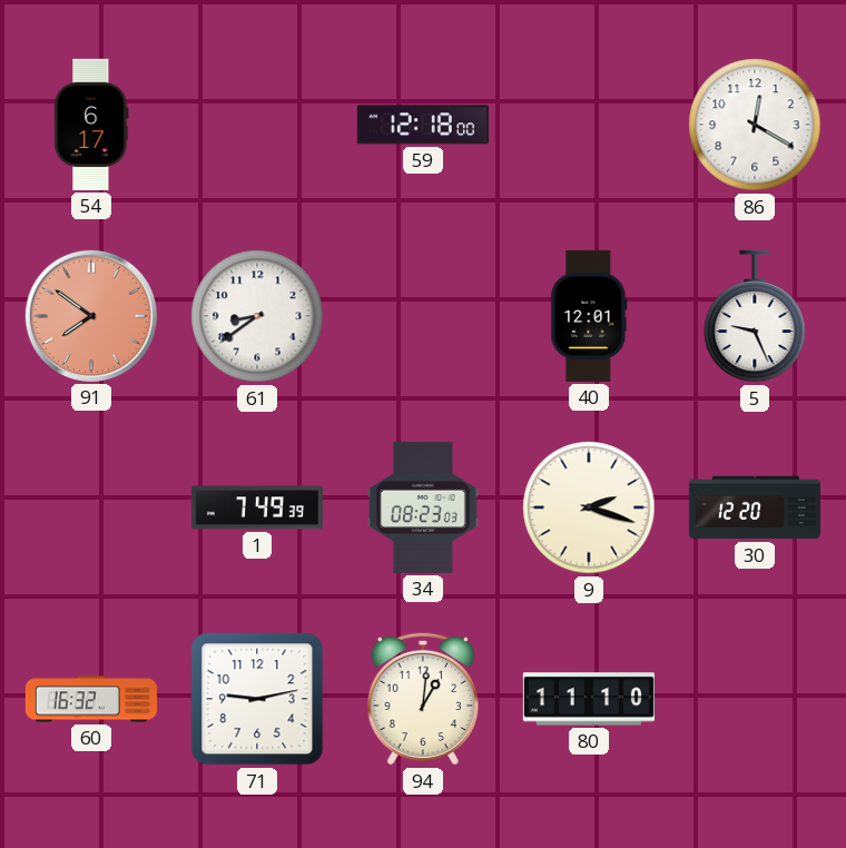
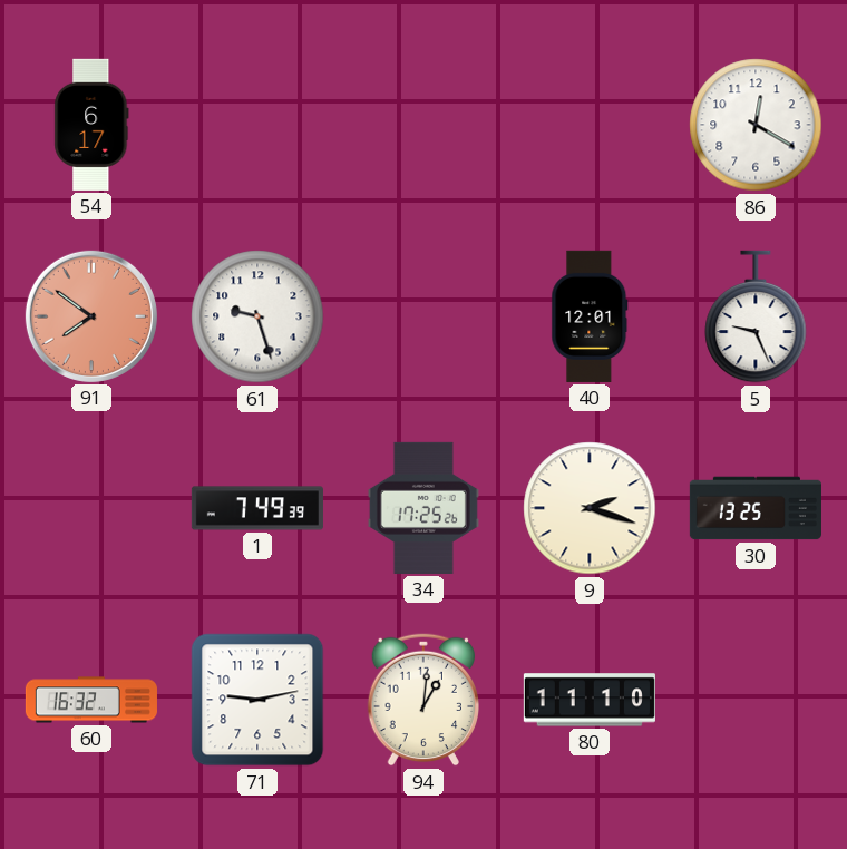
59: 12:18 -> none
61: 8:39 -> 9:27
34: 08:23 -> 17:25
30: 12:20 -> 13:25
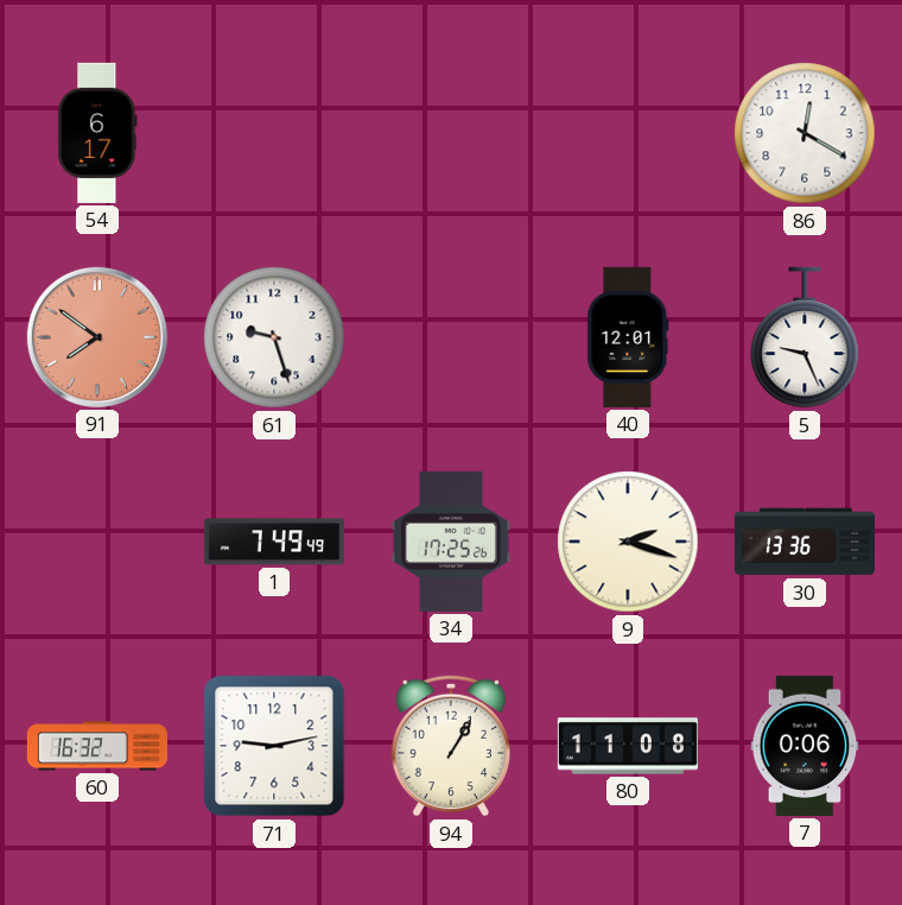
1: 7:49:39 -> 7:49:49
30: 13:25 -> 13:36
94: 1:01 -> 1:05
80: 11:10 -> 11:08
7: none -> 0:06
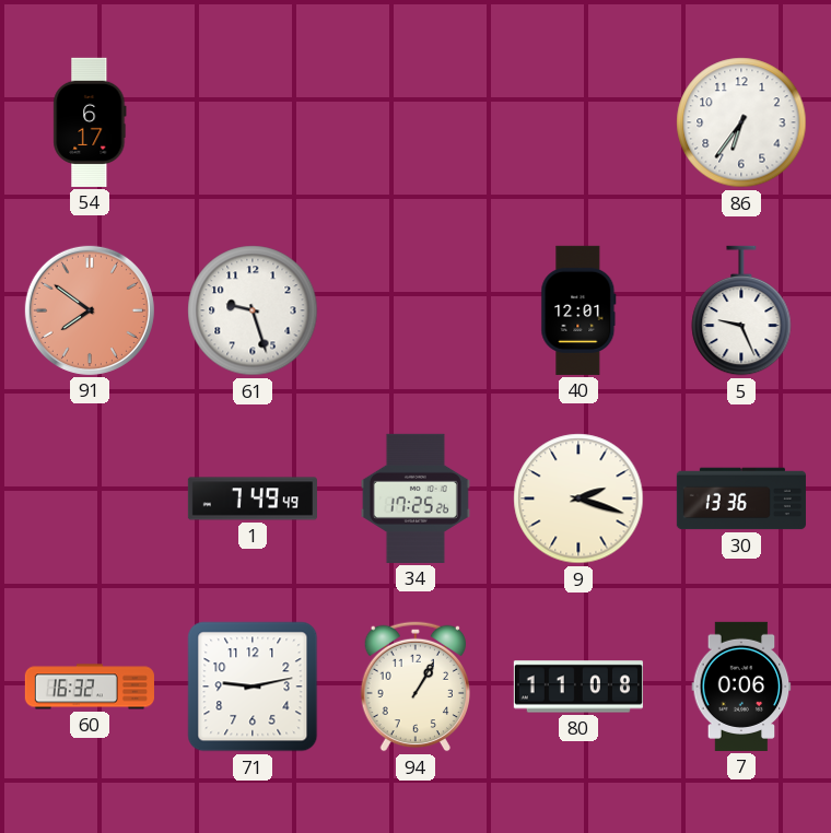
86: 12:20 -> 6:36
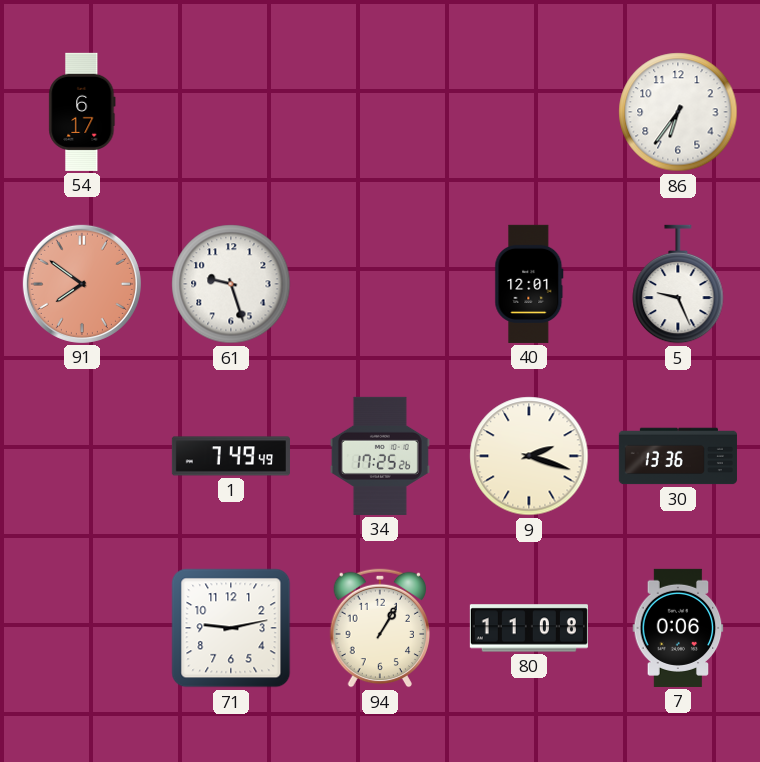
60: 16:32 -> none
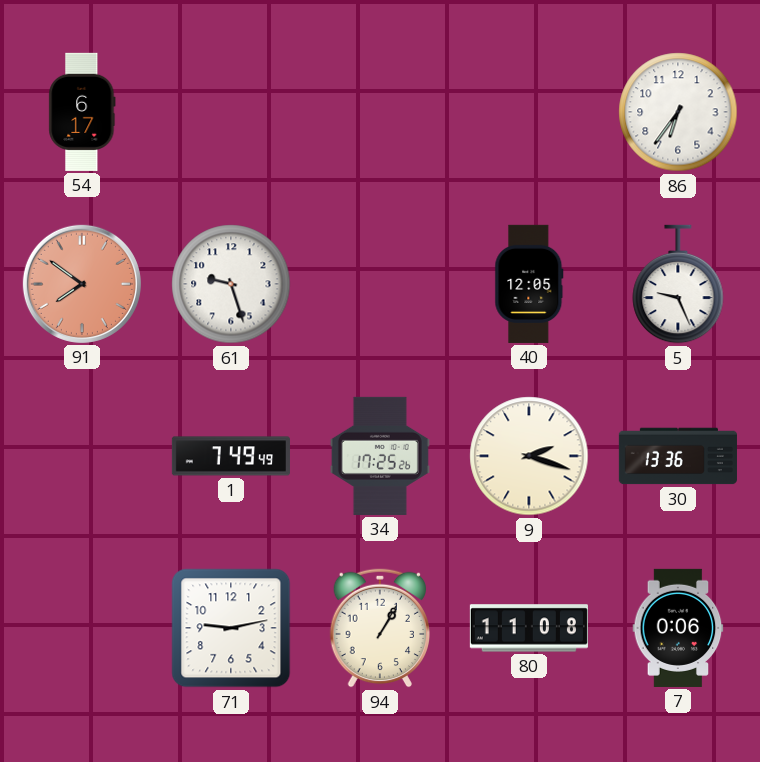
40: 12:01 -> 12:05
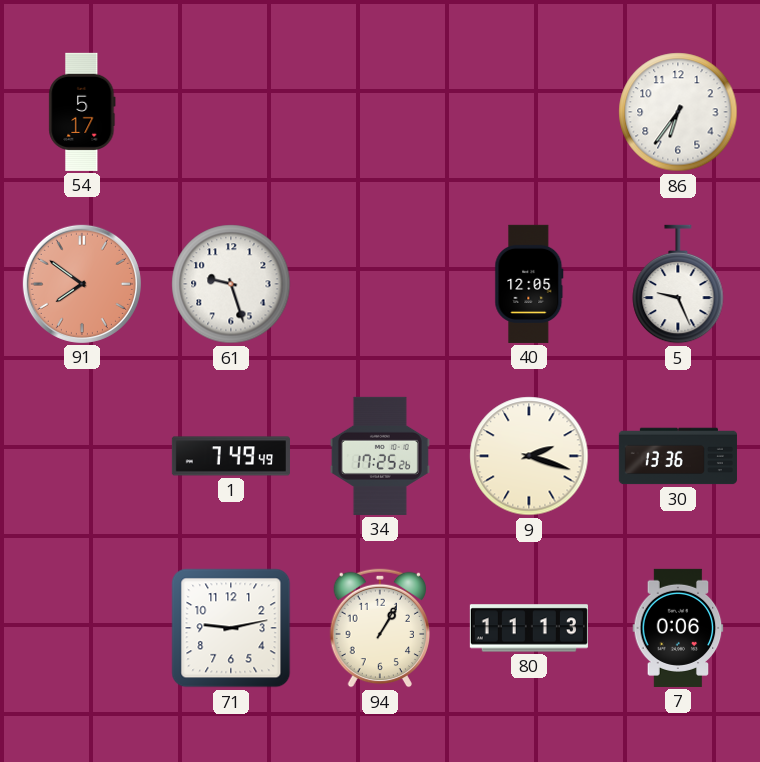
54: 6:17 -> 5:17
80: 11:08 -> 11:13
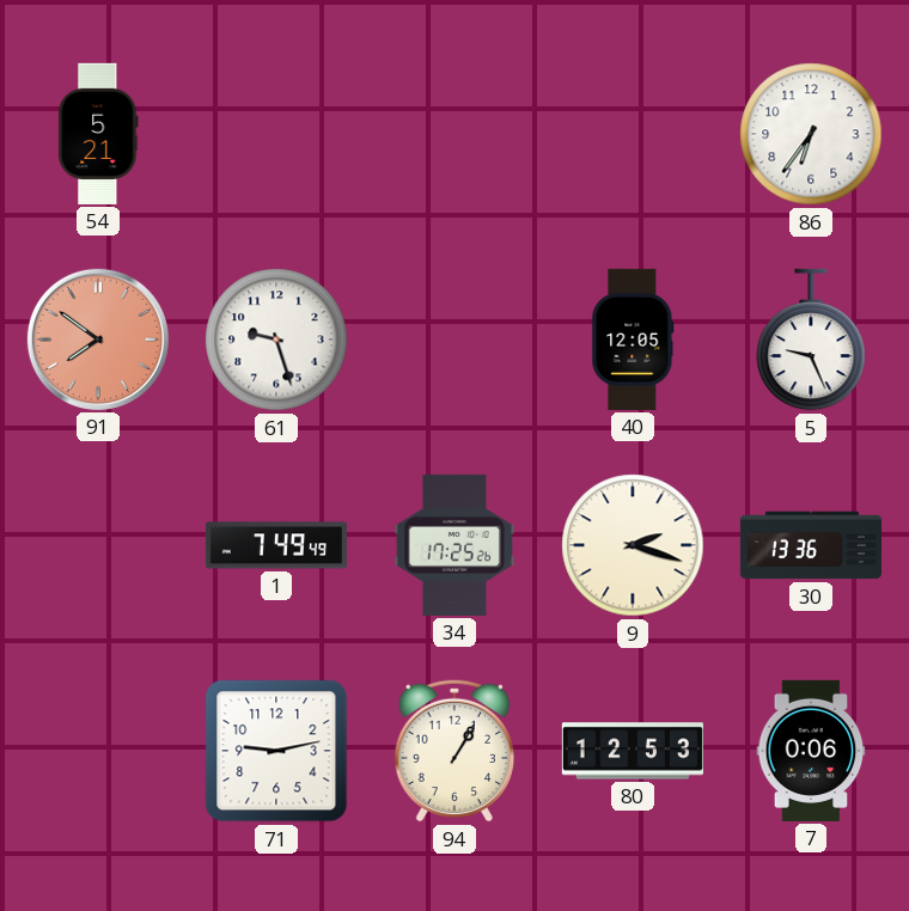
54: 5:17 -> 5:21
80: 11:13 -> 12:53
